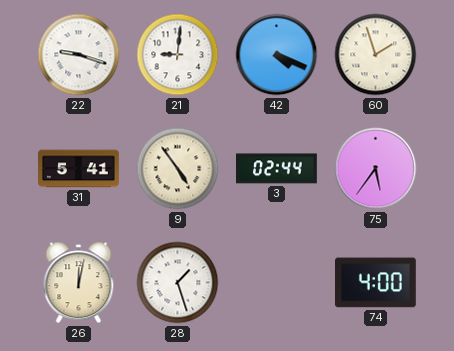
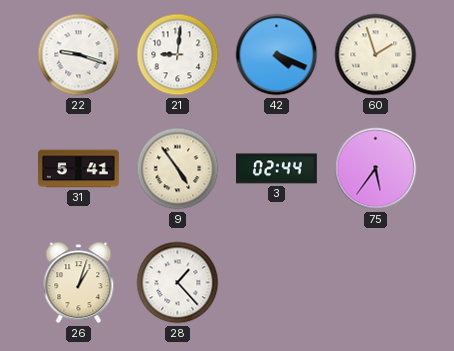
26: 12:02 -> 1:03
28: 1:27 -> 1:23
74: 4:00 -> none
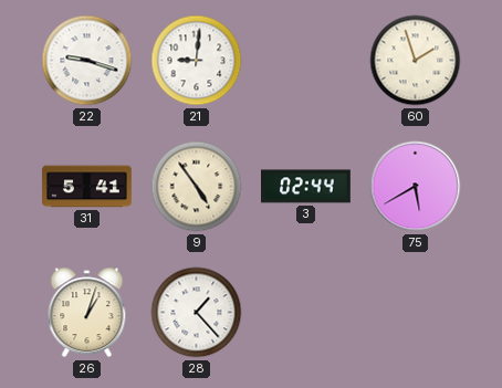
42: 4:19 -> none
75: 5:36 -> 5:40
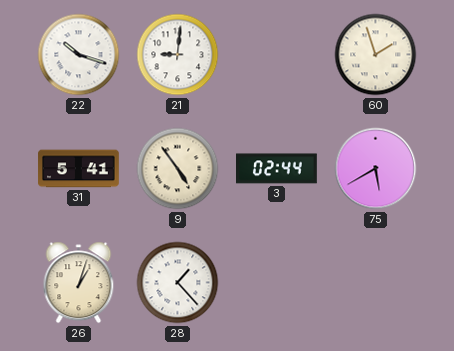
22: 9:18 -> 10:18
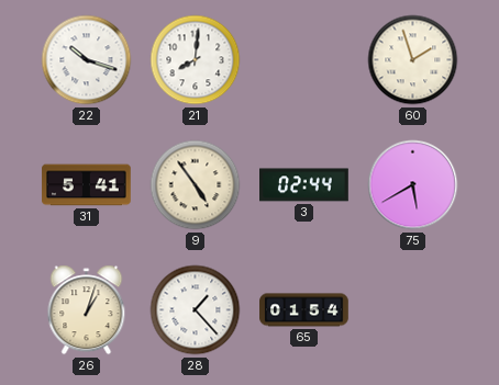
21: 9:01 -> 8:01
65: none -> 01:54
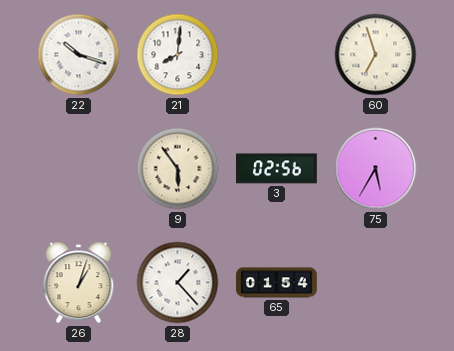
60: 1:57 -> 6:57
31: 5:41 -> none
9: 4:54 -> 5:54
3: 02:44 -> 02:56
75: 5:40 -> 5:35
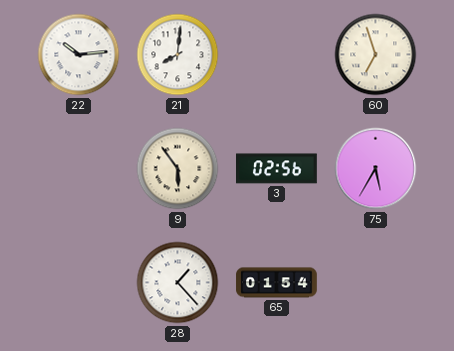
22: 10:18 -> 10:14
26: 1:03 -> none
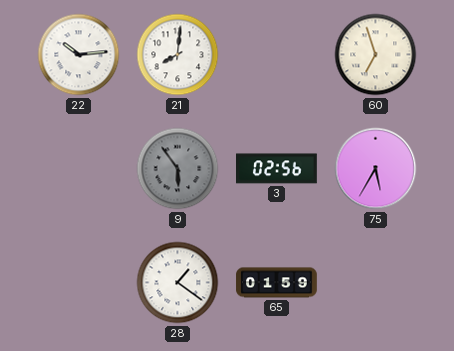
9 dial: cream -> grey
28: 1:23 -> 1:21
65: 01:54 -> 01:59
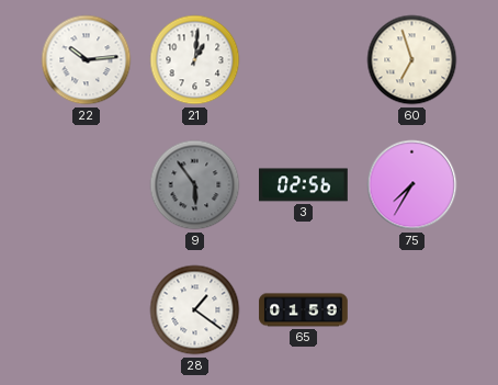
21: 8:01 -> 1:01
75: 5:35 -> 7:35
